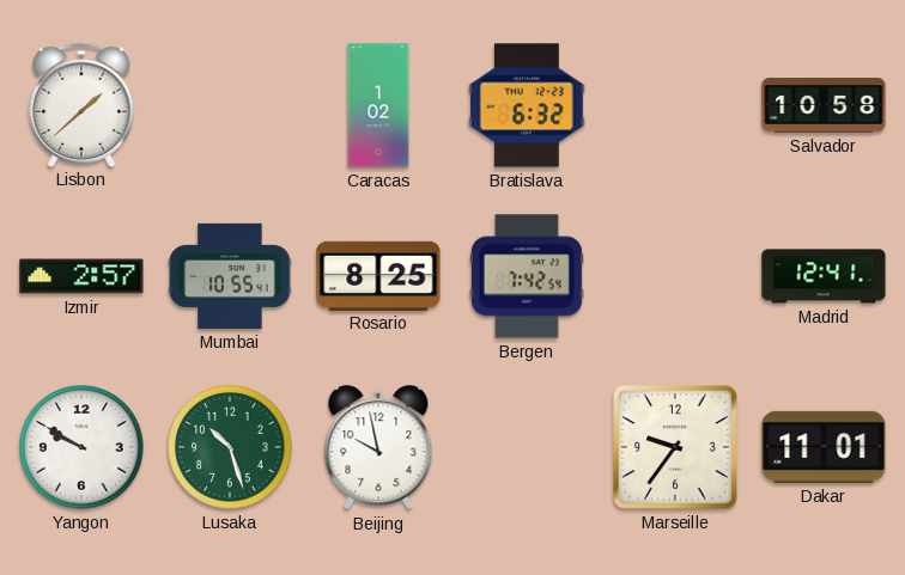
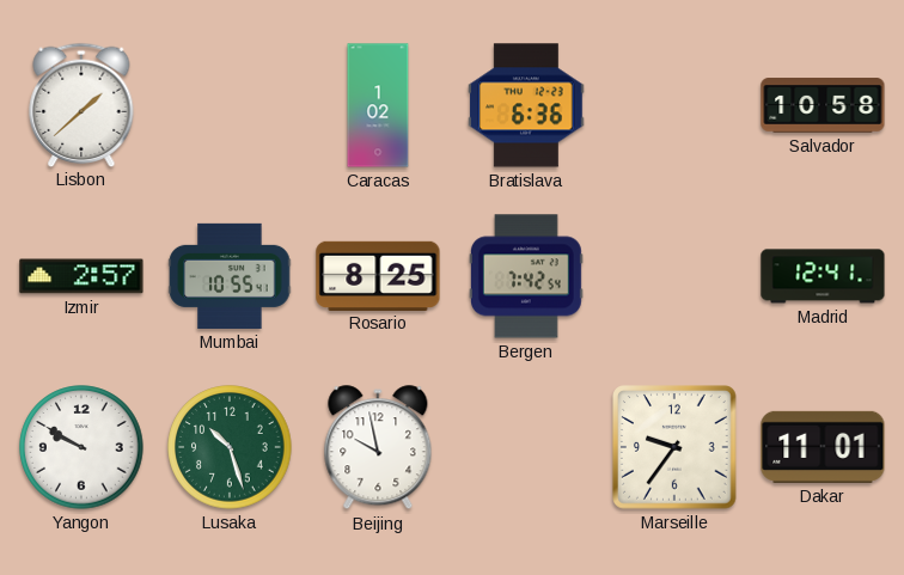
Bratislava: 6:32 -> 6:36
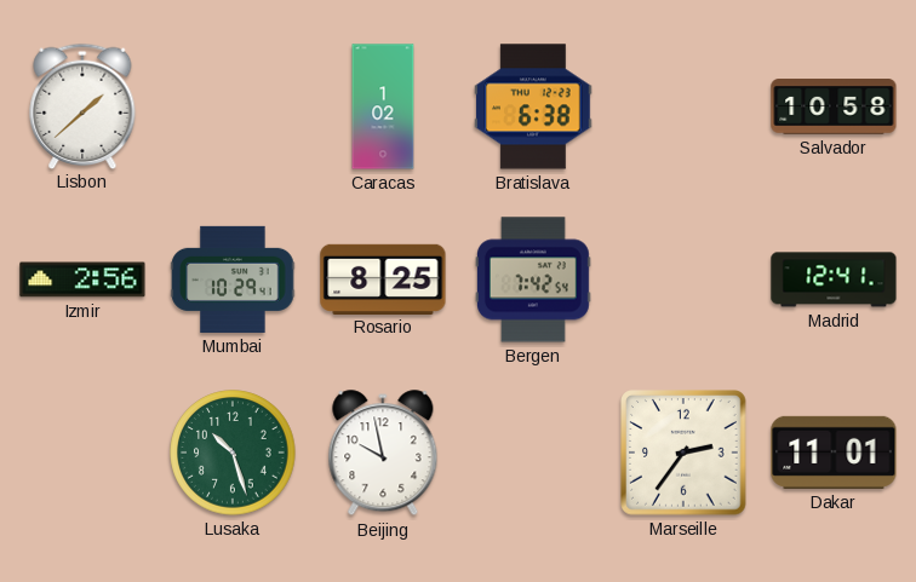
Bratislava: 6:36 -> 6:38
Izmir: 2:57 -> 2:56
Mumbai: 10:55 -> 10:29
Yangon: 9:50 -> none
Marseille: 9:36 -> 2:36
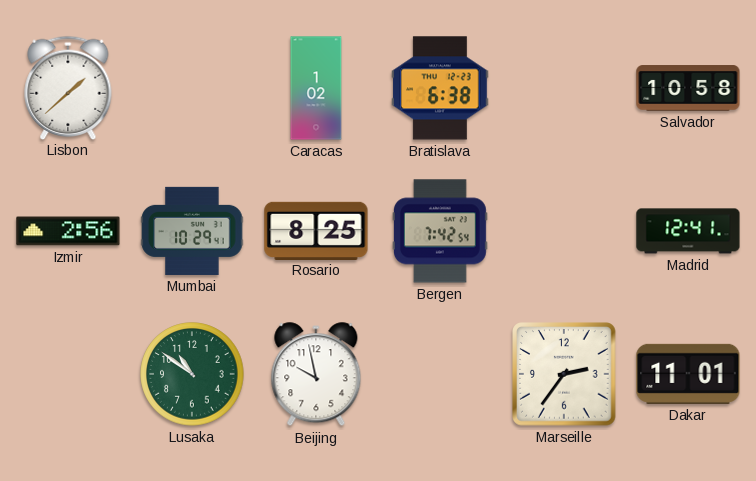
Lusaka: 10:27 -> 10:51
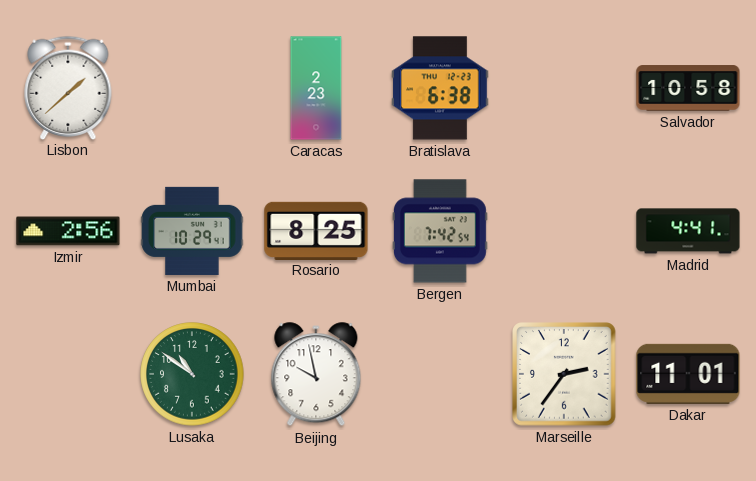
Caracas: 1:02 -> 2:23
Madrid: 12:41 -> 4:41
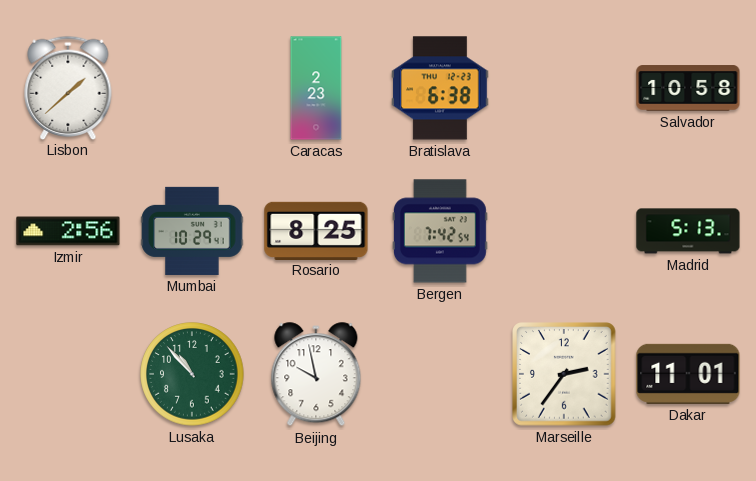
Madrid: 4:41 -> 5:13
Lusaka: 10:51 -> 10:53
